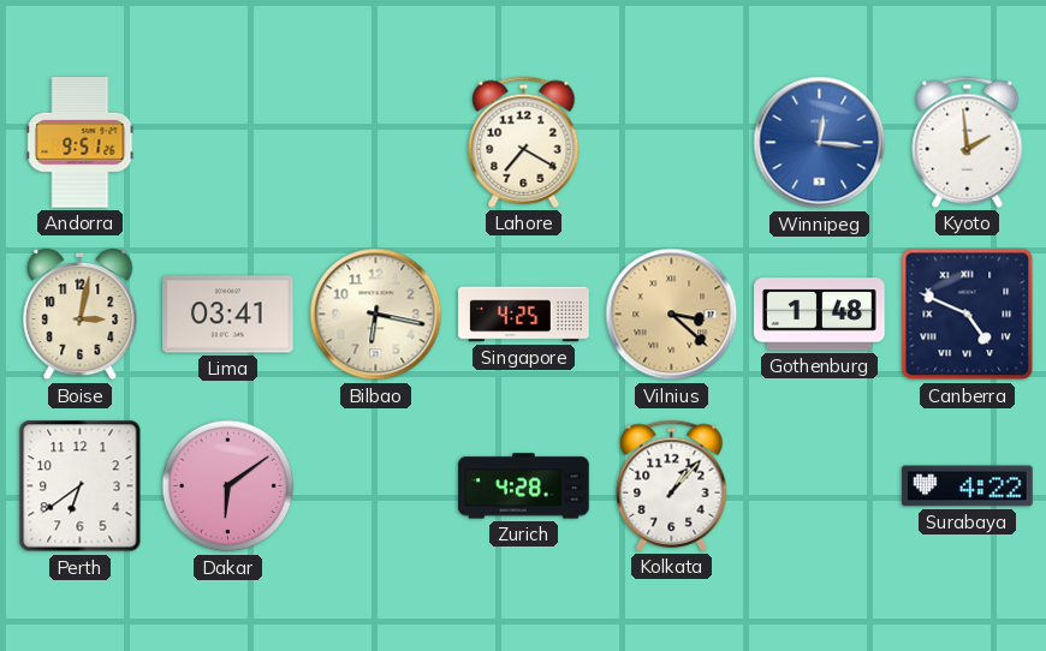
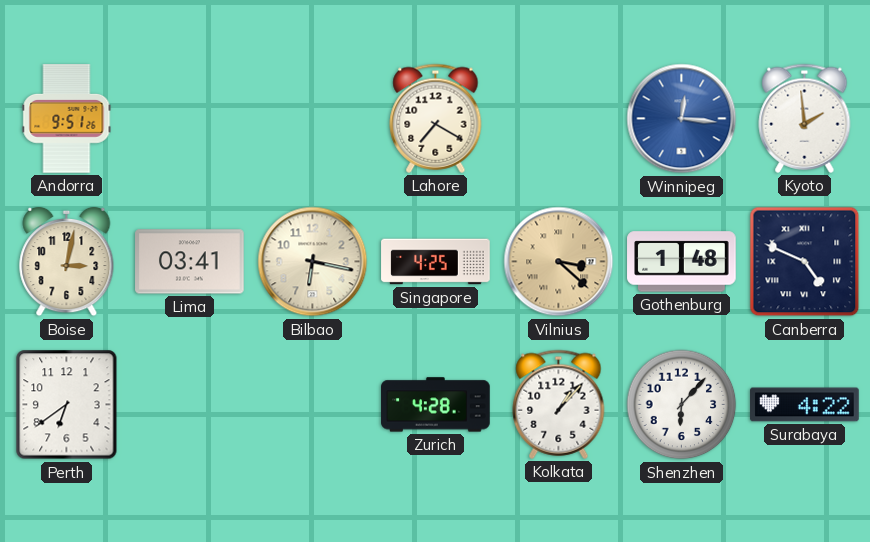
Dakar: 6:09 -> none
Shenzhen: none -> 6:07
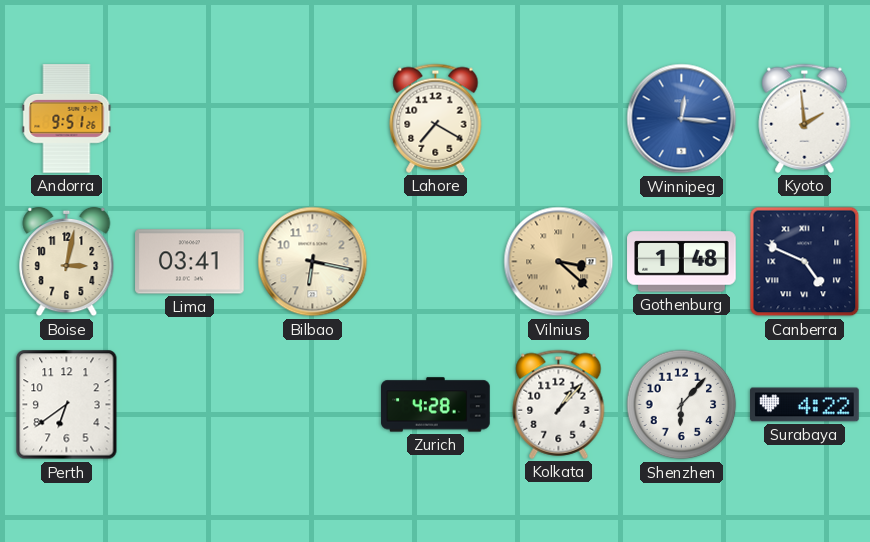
Singapore: 4:25 -> none
